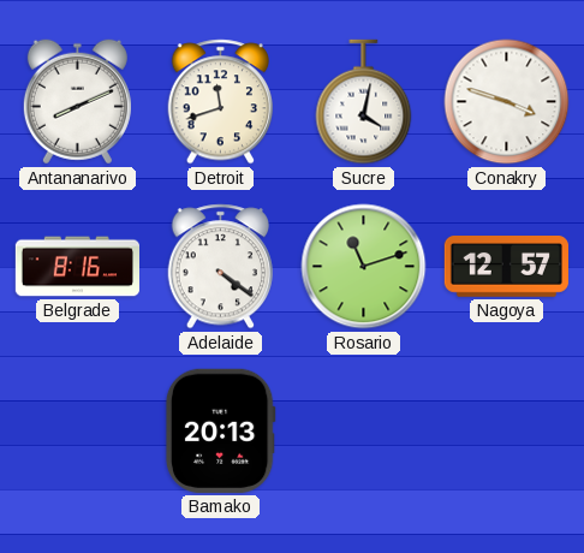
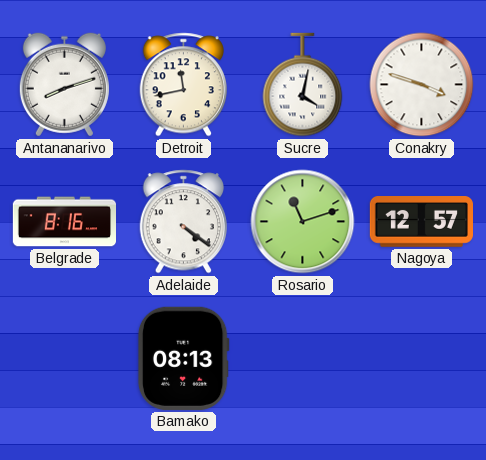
Antananarivo: 8:11 -> 8:12
Detroit: 11:42 -> 11:43
Bamako: 20:13 -> 08:13
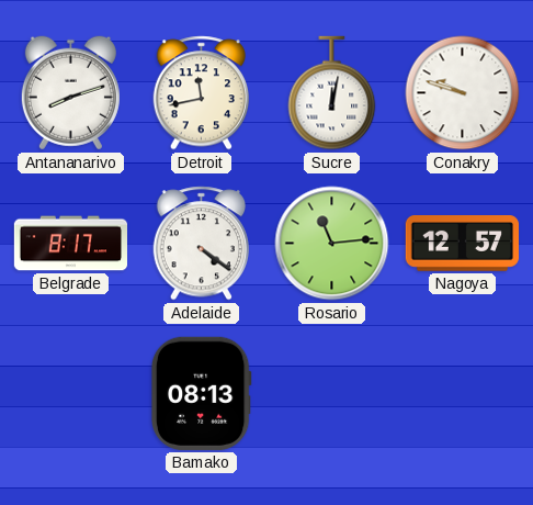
Sucre: 4:02 -> 12:02
Conakry: 3:48 -> 9:48
Belgrade: 8:16 -> 8:17
Rosario: 11:12 -> 11:14
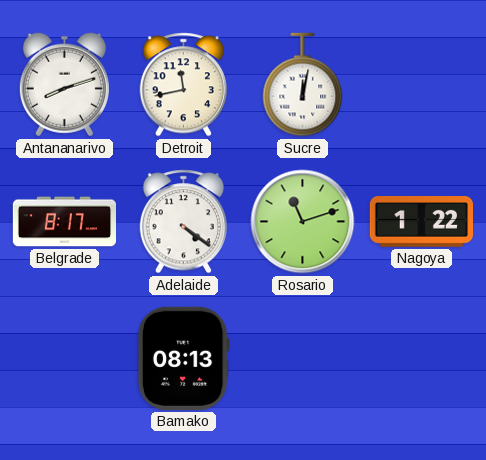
Conakry: 9:48 -> none
Rosario: 11:14 -> 11:12
Nagoya: 12:57 -> 1:22
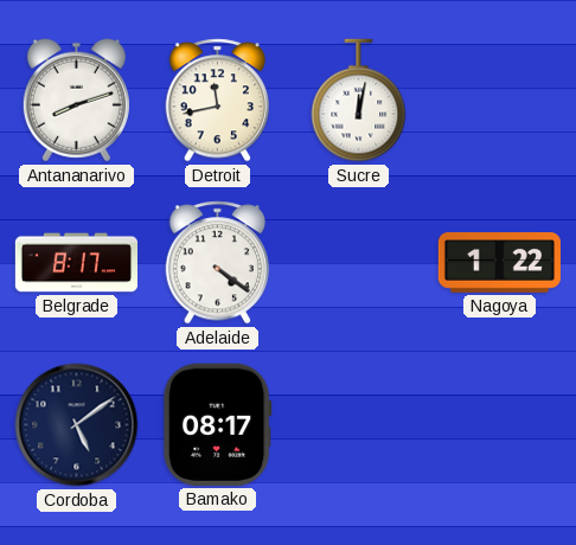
Rosario: 11:12 -> none
Cordoba: none -> 5:09
Bamako: 08:13 -> 08:17
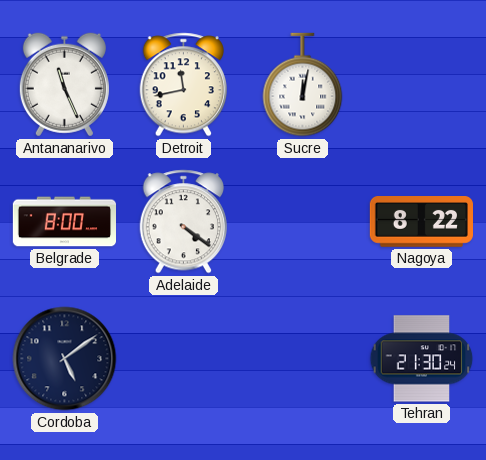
Antananarivo: 8:12 -> 11:26
Belgrade: 8:17 -> 8:00
Nagoya: 1:22 -> 8:22
Bamako: 08:17 -> none
Tehran: none -> 21:30
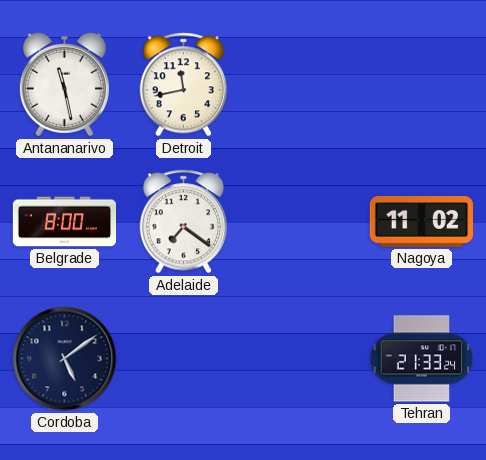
Antananarivo: 11:26 -> 11:28
Sucre: 12:02 -> none
Adelaide: 4:21 -> 7:21
Nagoya: 8:22 -> 11:02
Tehran: 21:30 -> 21:33
